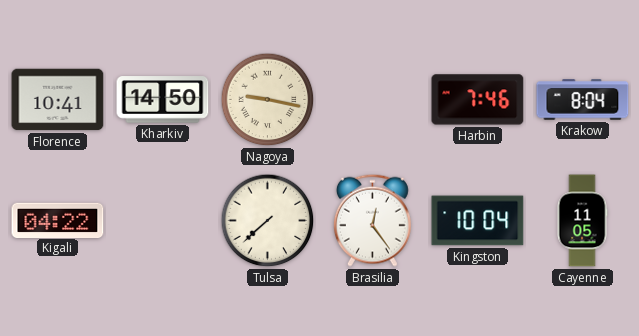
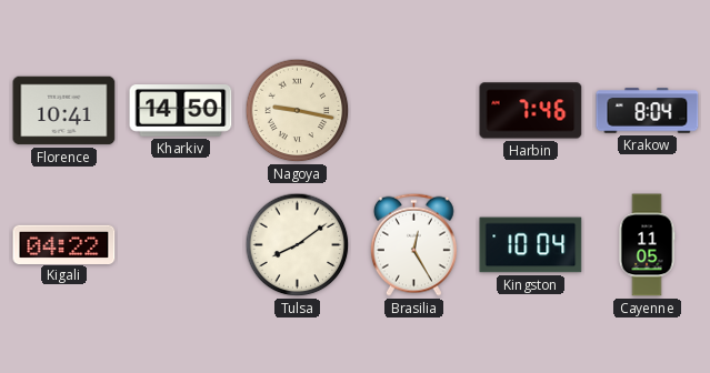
Tulsa: 7:38 -> 8:09
Brasilia: 12:24 -> 12:25
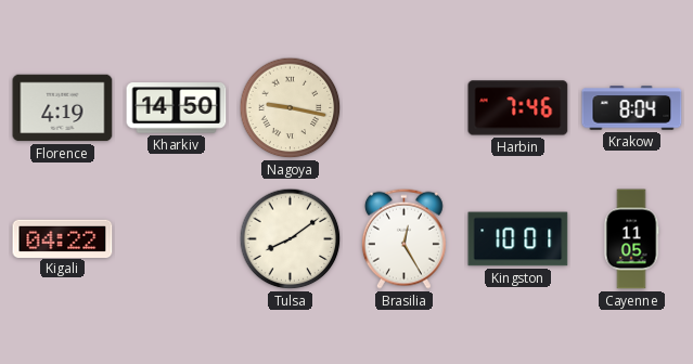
Florence: 10:41 -> 4:19
Kingston: 10:04 -> 10:01
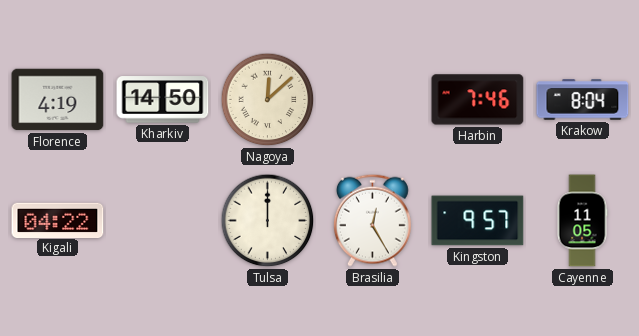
Nagoya: 9:17 -> 12:08
Tulsa: 8:09 -> 12:00
Kingston: 10:01 -> 9:57
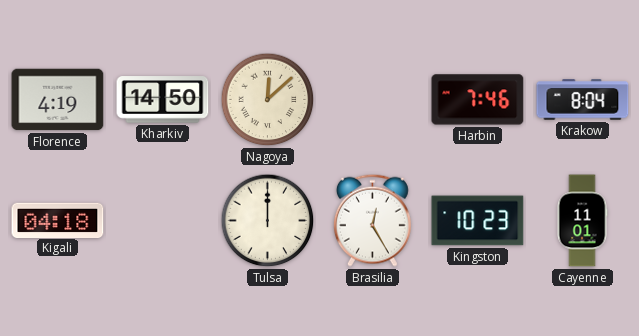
Kigali: 04:22 -> 04:18
Kingston: 9:57 -> 10:23
Cayenne: 11:05 -> 11:01
